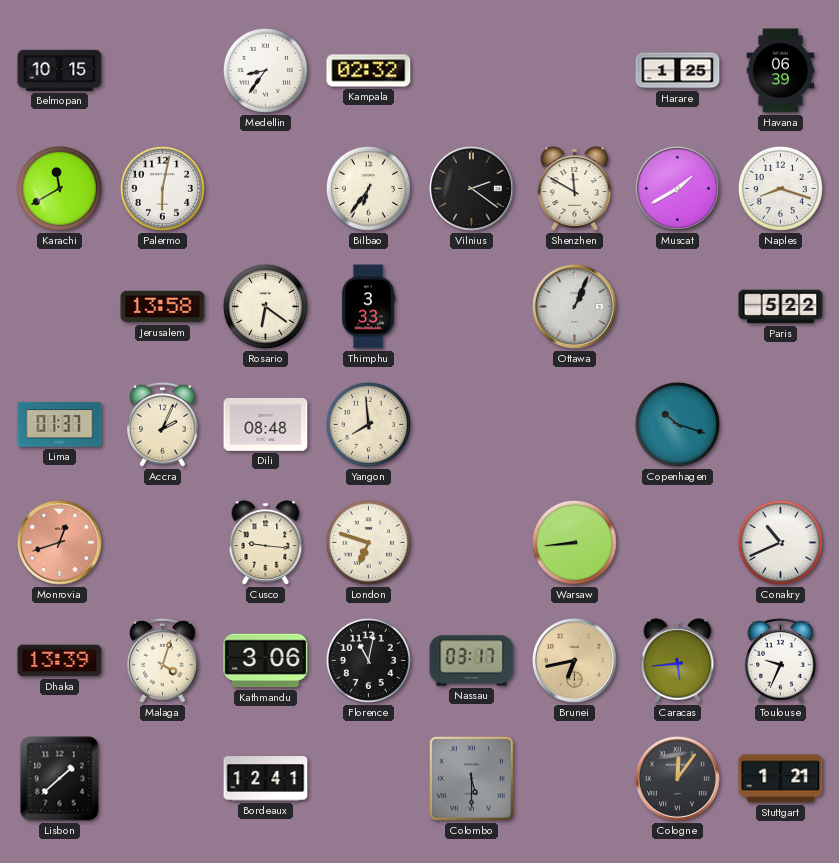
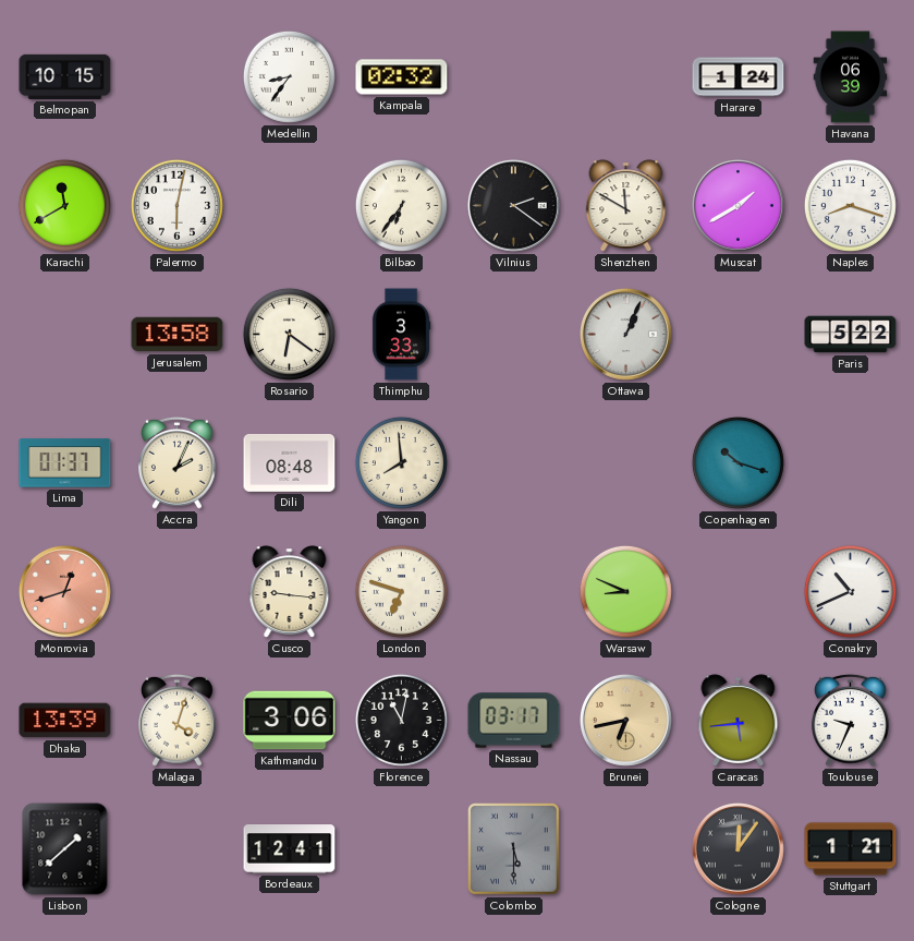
Harare: 1:25 -> 1:24
Warsaw: 8:44 -> 8:49
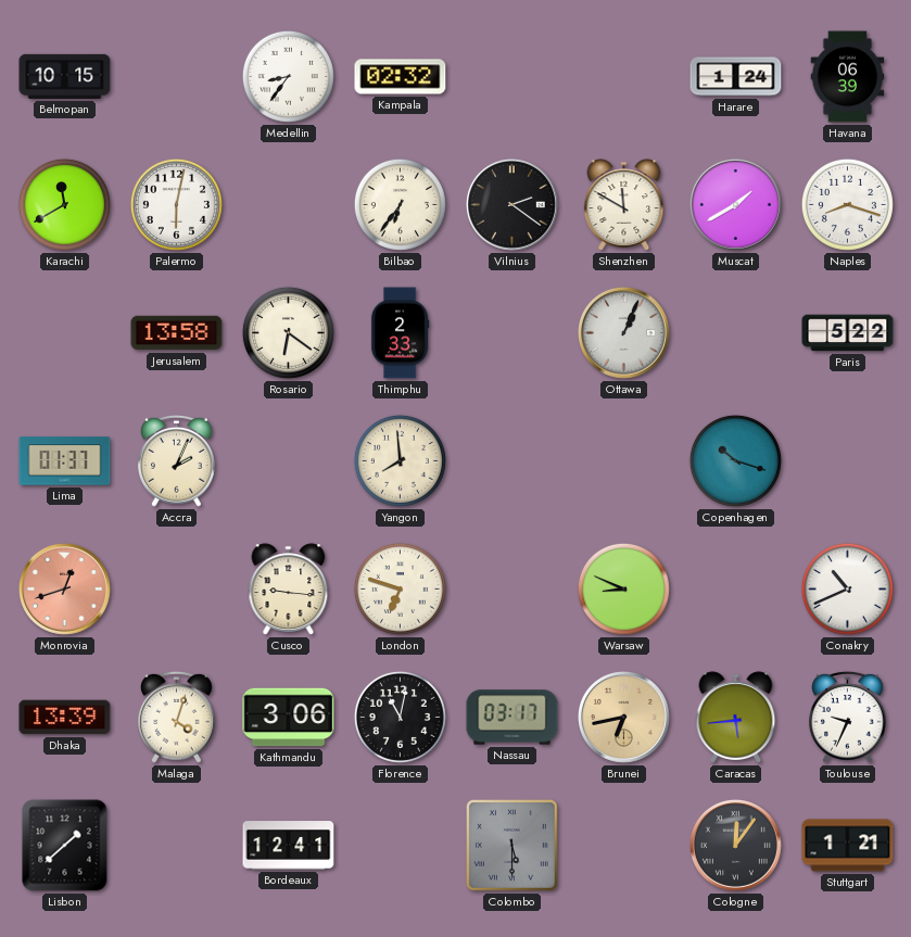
Thimphu: 3:33 -> 2:33
Dili: 08:48 -> none
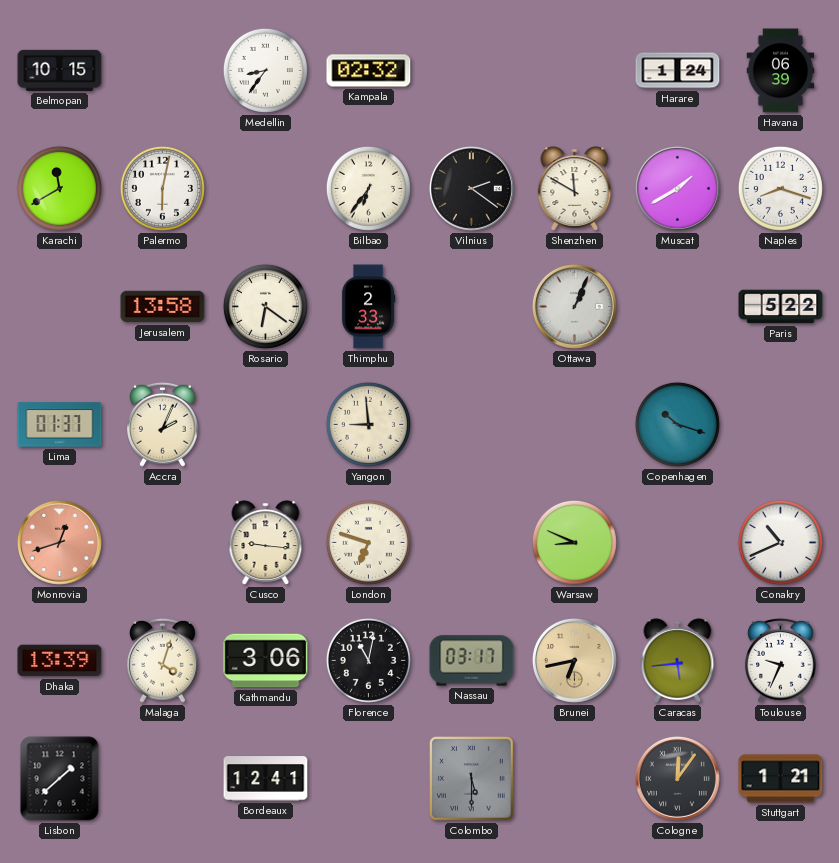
Yangon: 7:59 -> 8:59
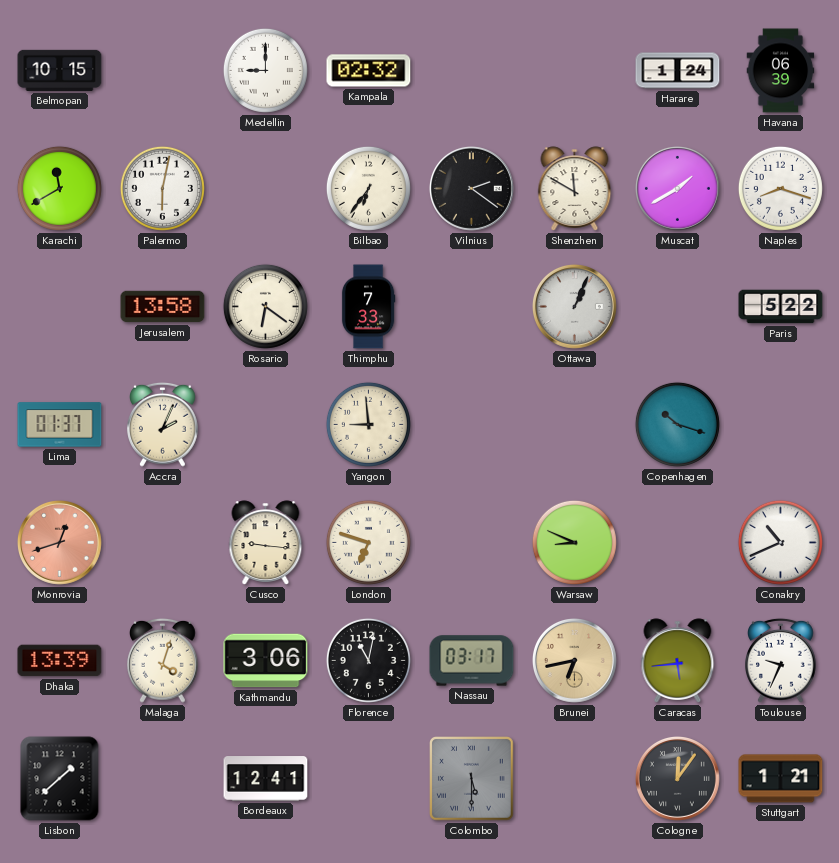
Medellin: 8:36 -> 9:00
Thimphu: 2:33 -> 7:33
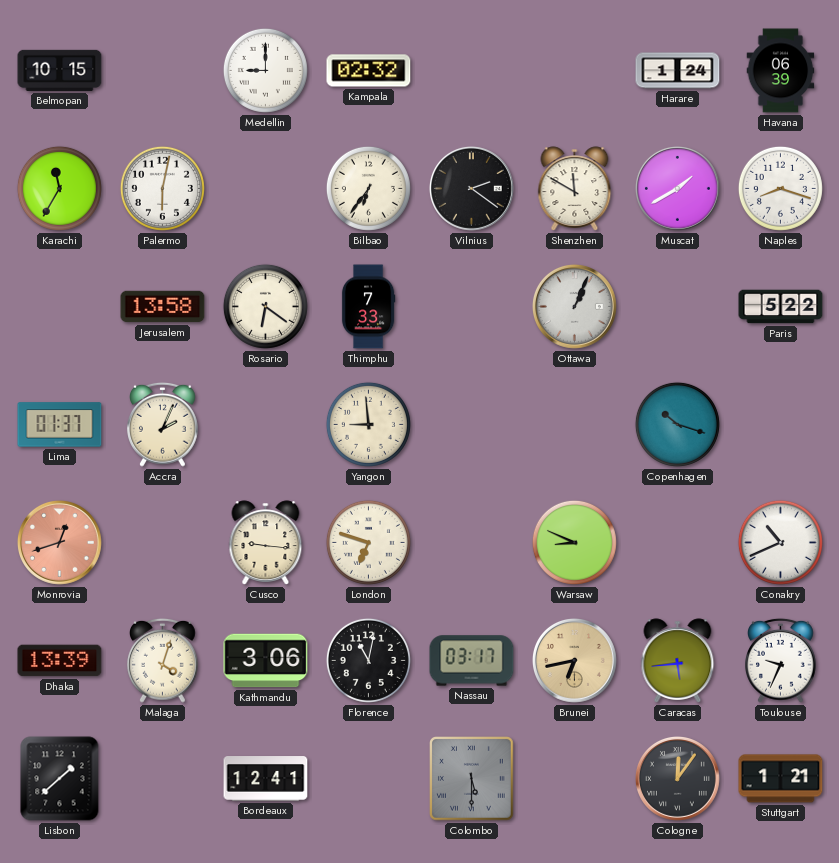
Karachi: 11:40 -> 11:35
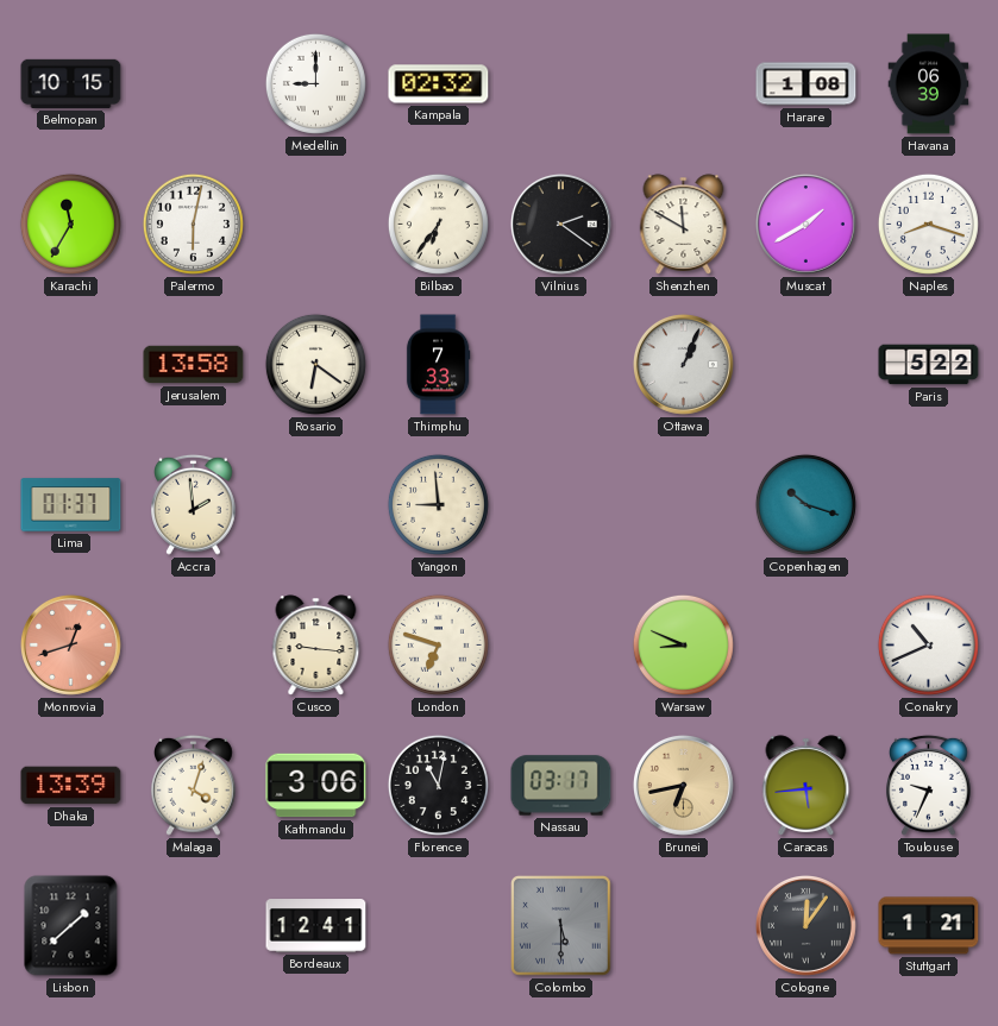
Harare: 1:24 -> 1:08
Accra: 2:04 -> 1:59
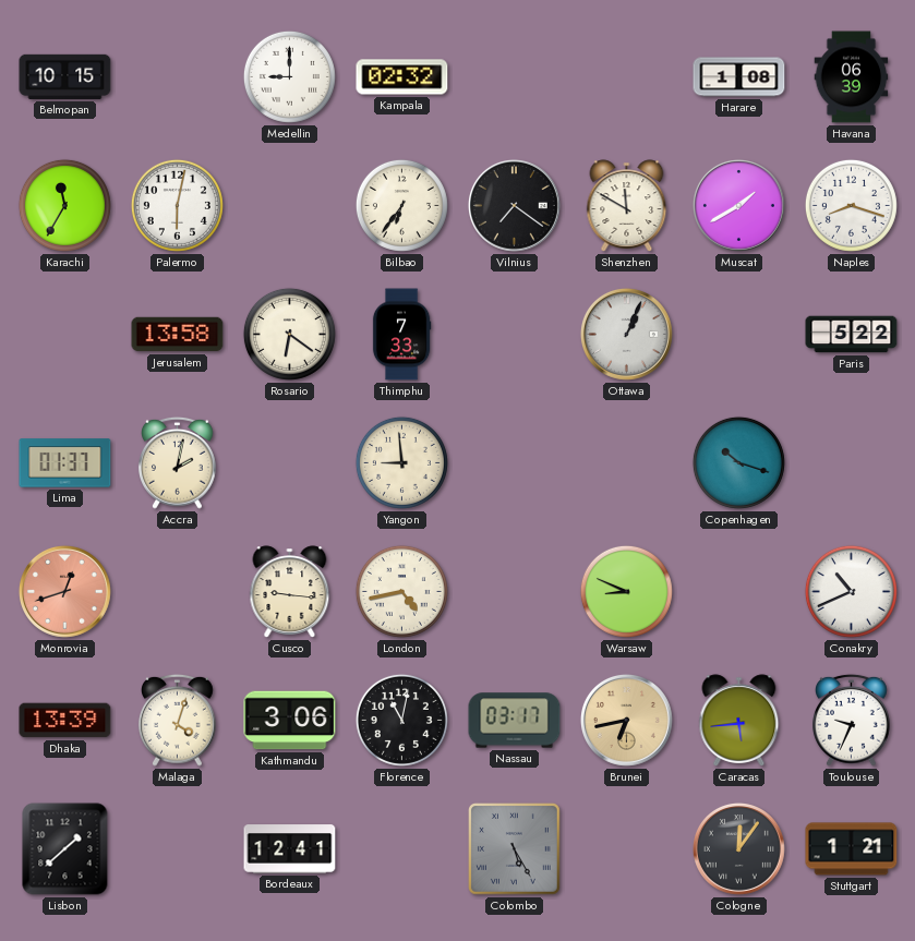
Vilnius: 2:21 -> 7:21
Accra: 1:59 -> 2:02
London: 6:48 -> 4:43
Colombo: 5:30 -> 5:25
